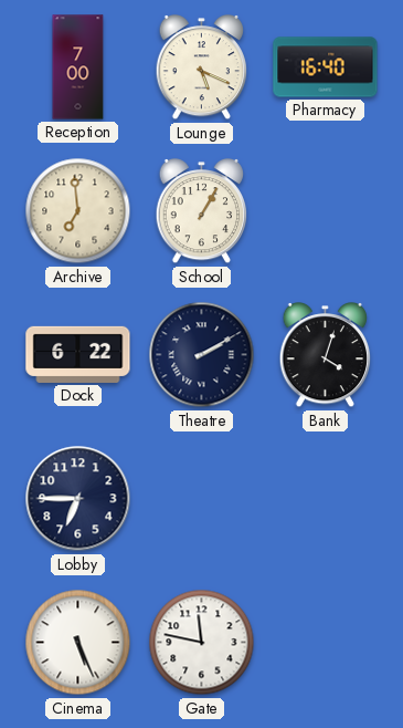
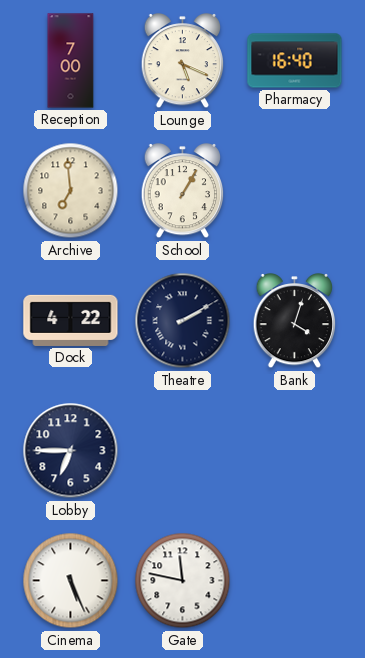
Dock: 6:22 -> 4:22
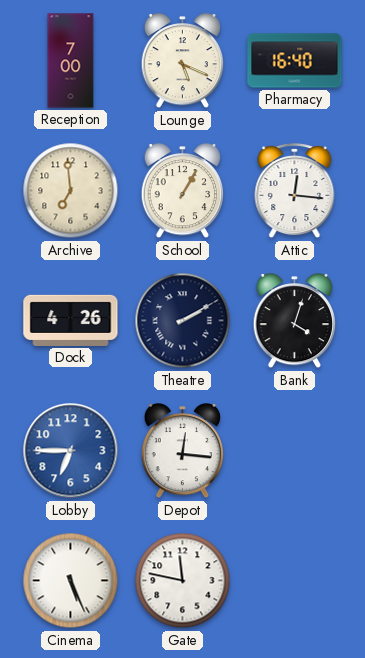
Attic: none -> 12:16
Dock: 4:22 -> 4:26
Lobby dial: navy -> blue
Depot: none -> 12:16
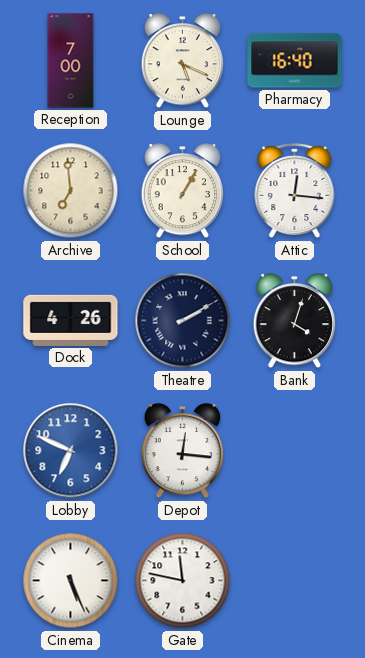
Lobby: 6:45 -> 6:49
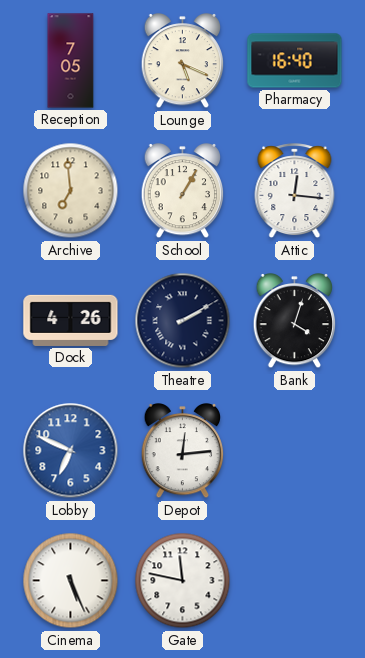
Reception: 7:00 -> 7:05
Depot: 12:16 -> 12:14
